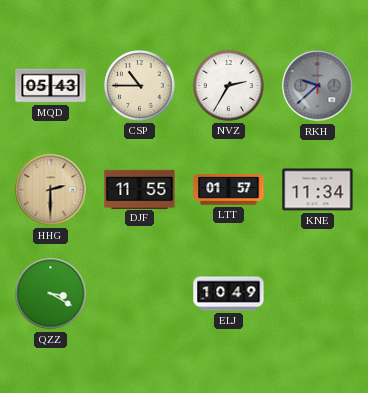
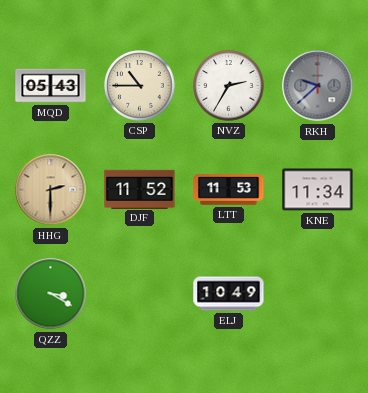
DJF: 11:55 -> 11:52
LTT: 01:57 -> 11:53
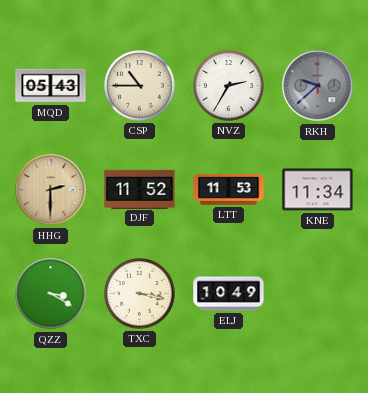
TXC: none -> 3:17
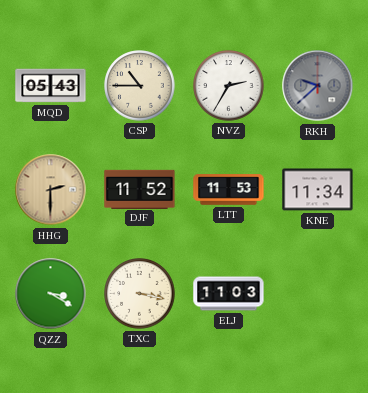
ELJ: 10:49 -> 11:03
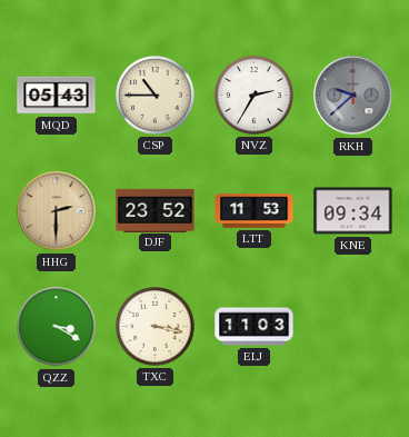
DJF: 11:52 -> 23:52
KNE: 11:34 -> 09:34
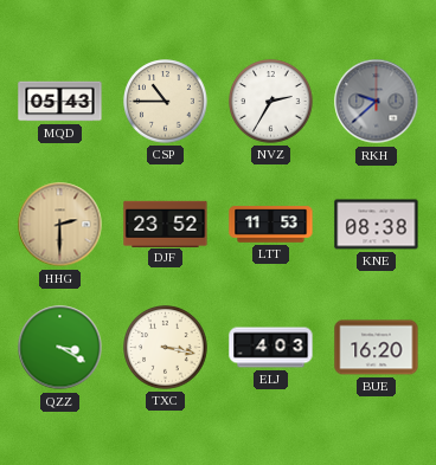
KNE: 09:34 -> 08:38
ELJ: 11:03 -> 4:03
BUE: none -> 16:20
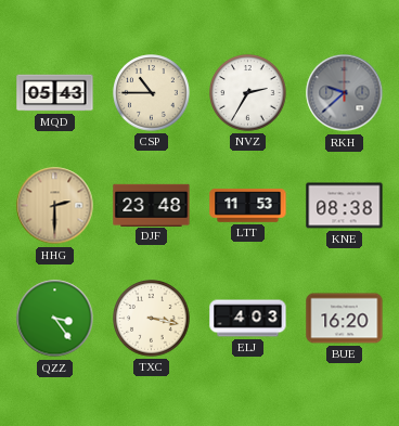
DJF: 23:52 -> 23:48
QZZ: 3:20 -> 3:24
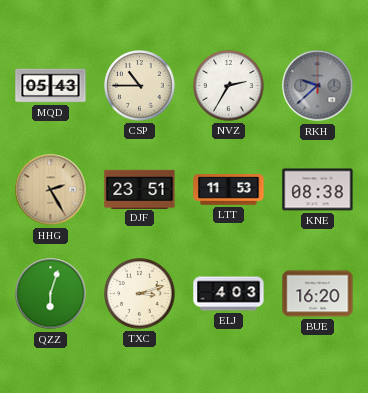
HHG: 2:30 -> 2:25
DJF: 23:48 -> 23:51
QZZ: 3:24 -> 6:03
TXC: 3:17 -> 3:12
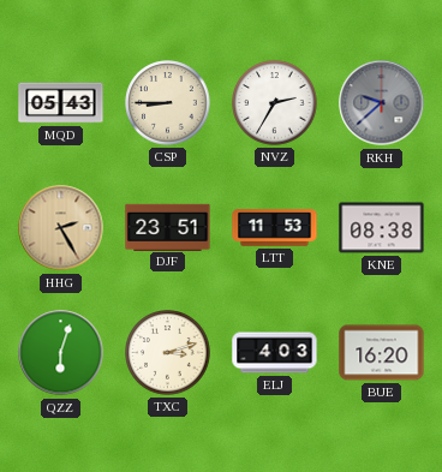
CSP: 10:45 -> 8:45
